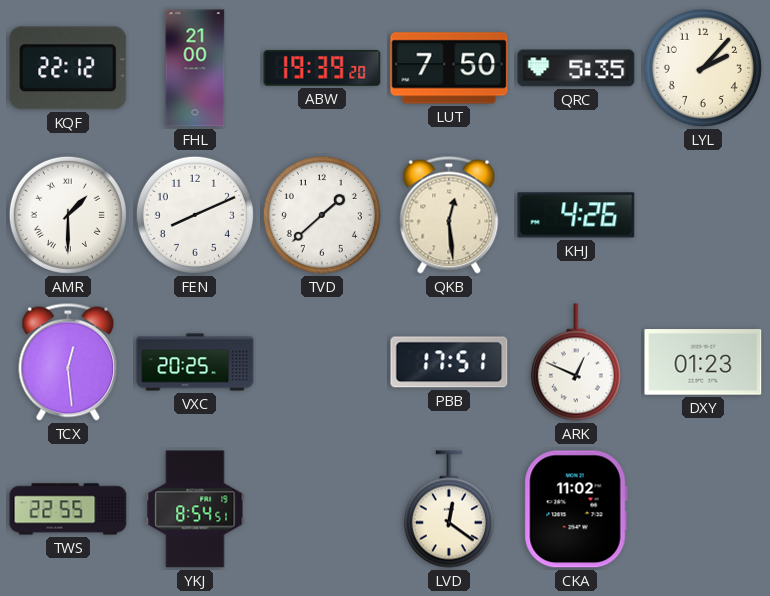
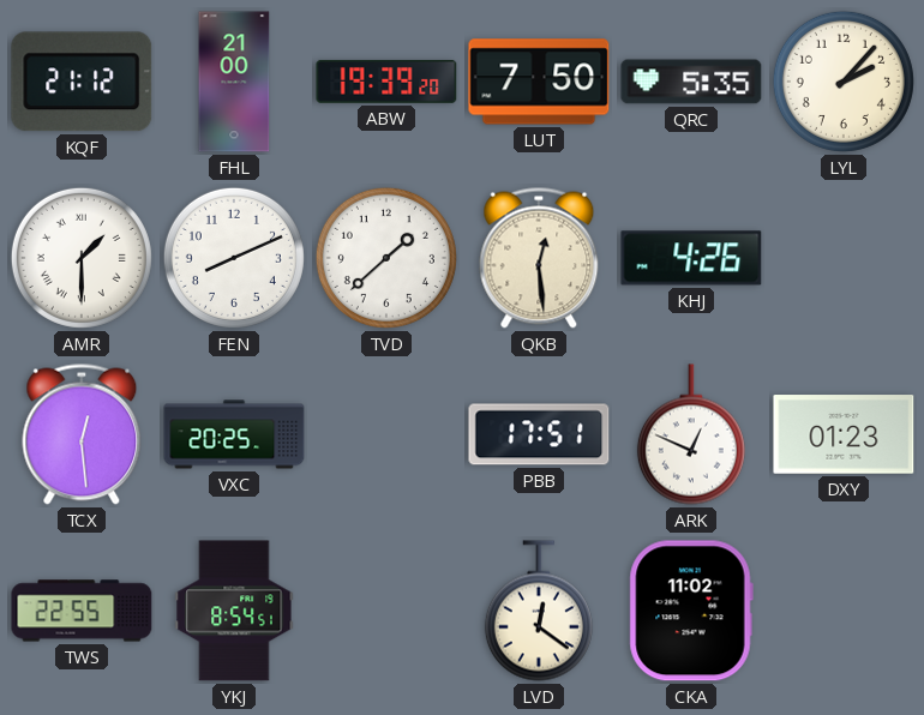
KQF: 22:12 -> 21:12
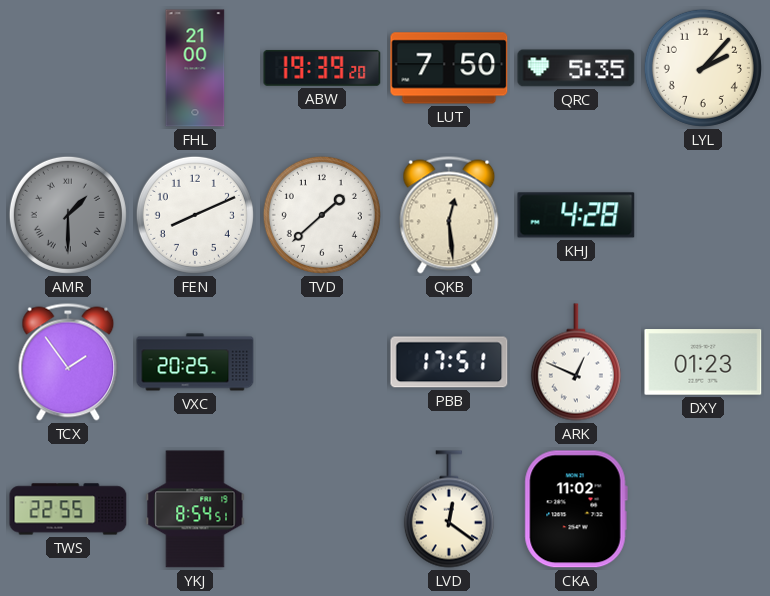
KQF: 21:12 -> none
AMR dial: white -> grey
KHJ: 4:26 -> 4:28
TCX: 12:29 -> 1:54
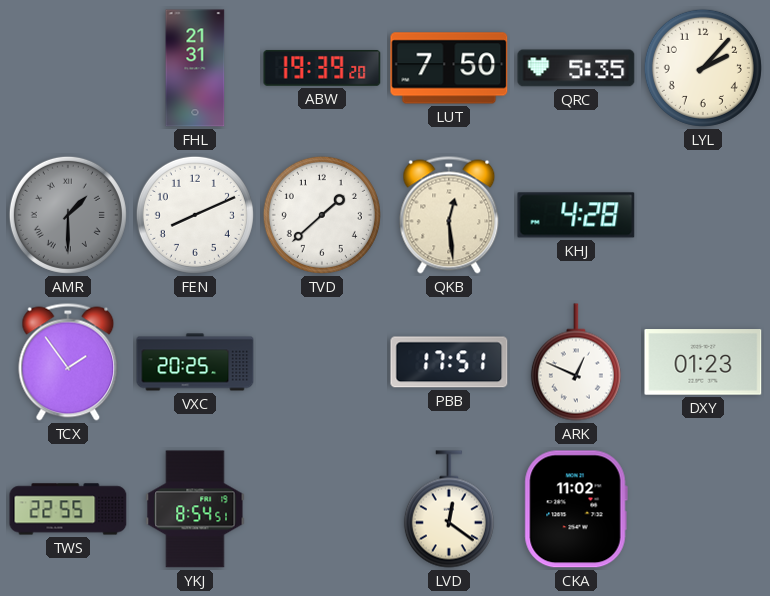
FHL: 21:00 -> 21:31
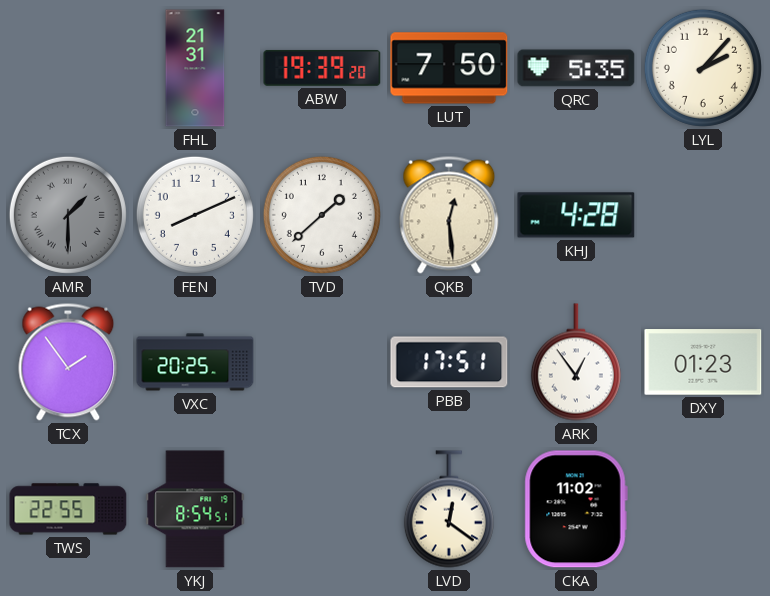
ARK: 12:49 -> 12:54
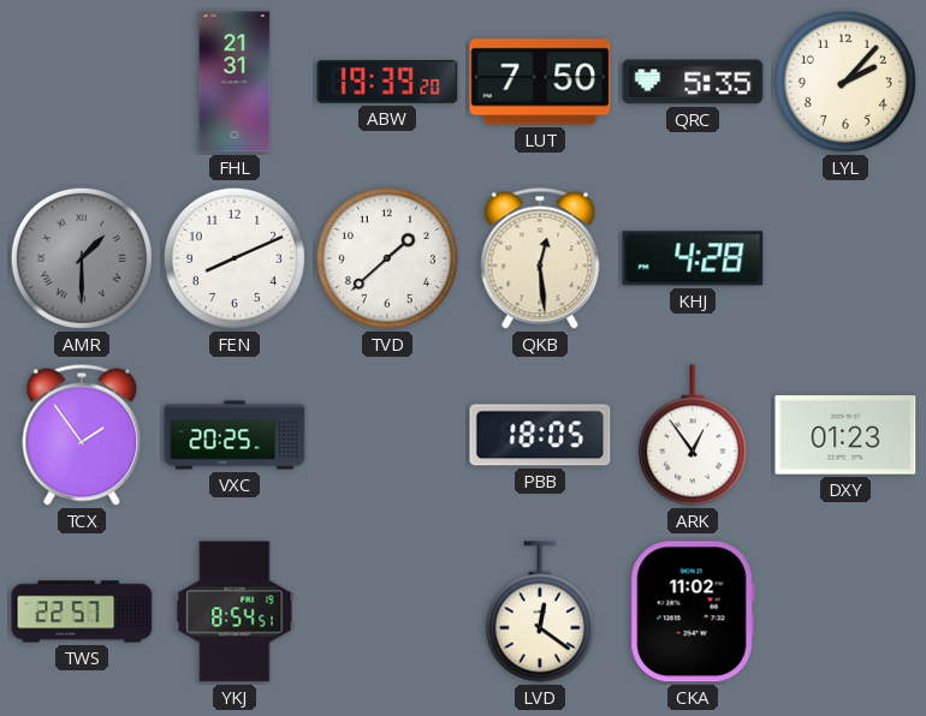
PBB: 17:51 -> 18:05
TWS: 22:55 -> 22:57
